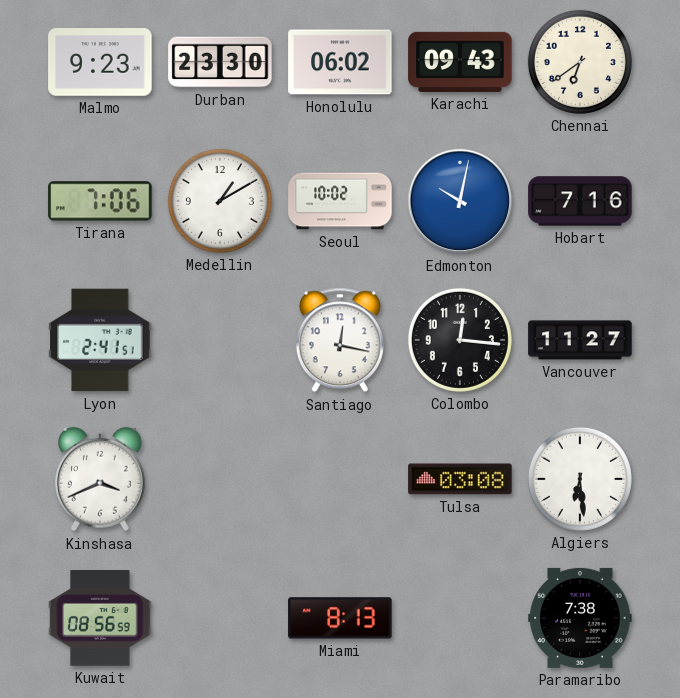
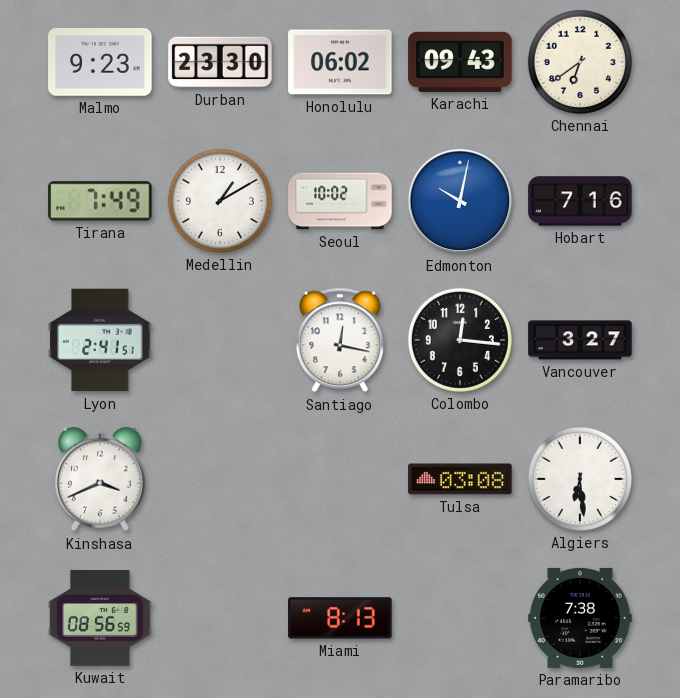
Tirana: 7:06 -> 7:49
Vancouver: 11:27 -> 3:27
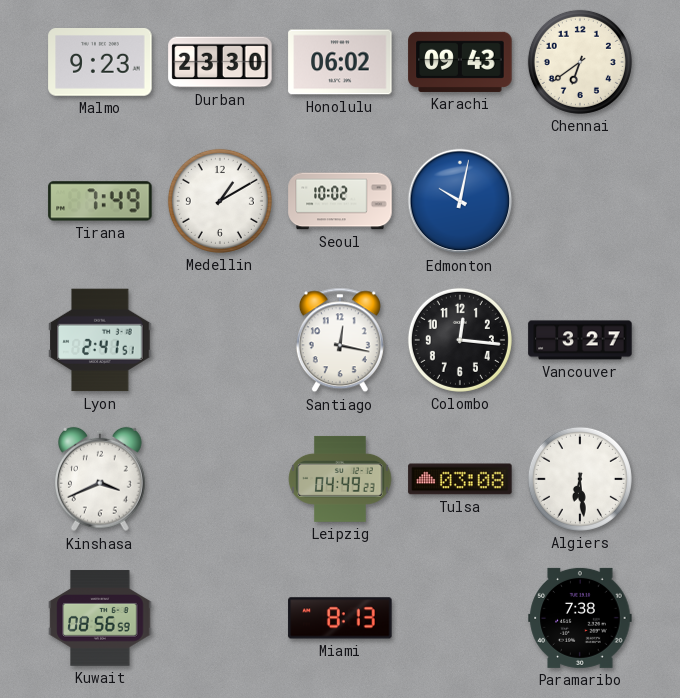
Hobart: 7:16 -> none
Leipzig: none -> 04:49
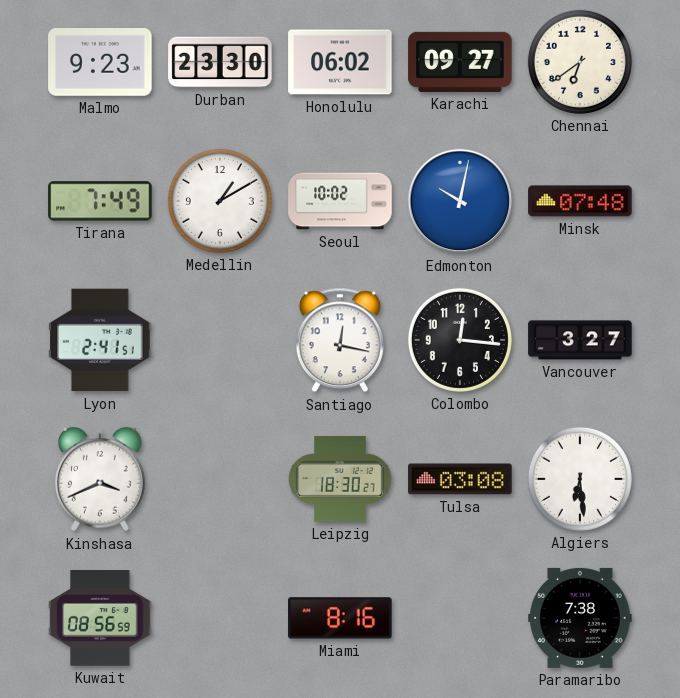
Karachi: 09:43 -> 09:27
Minsk: none -> 07:48
Leipzig: 04:49 -> 18:30
Miami: 8:13 -> 8:16
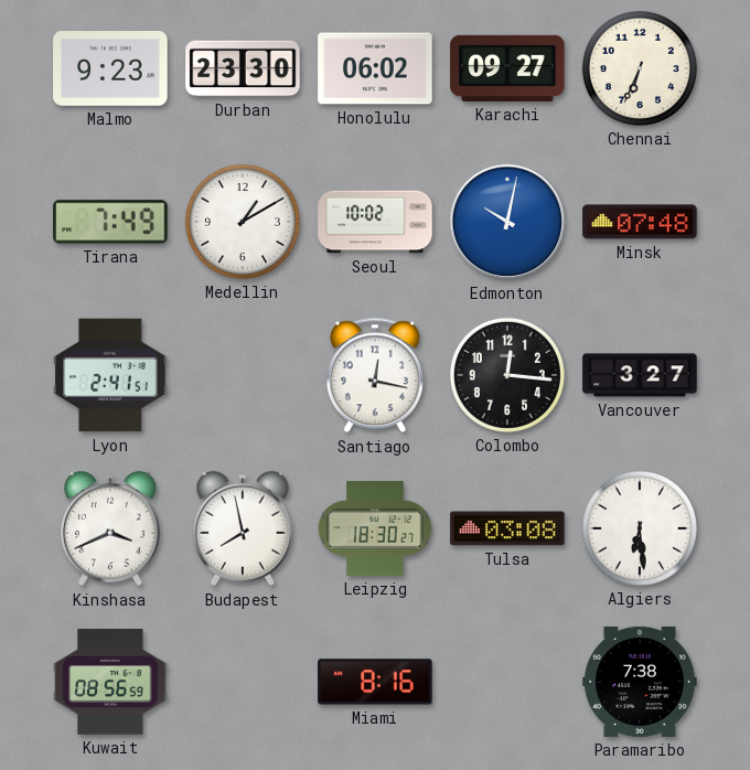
Chennai: 6:39 -> 6:34
Budapest: none -> 7:58
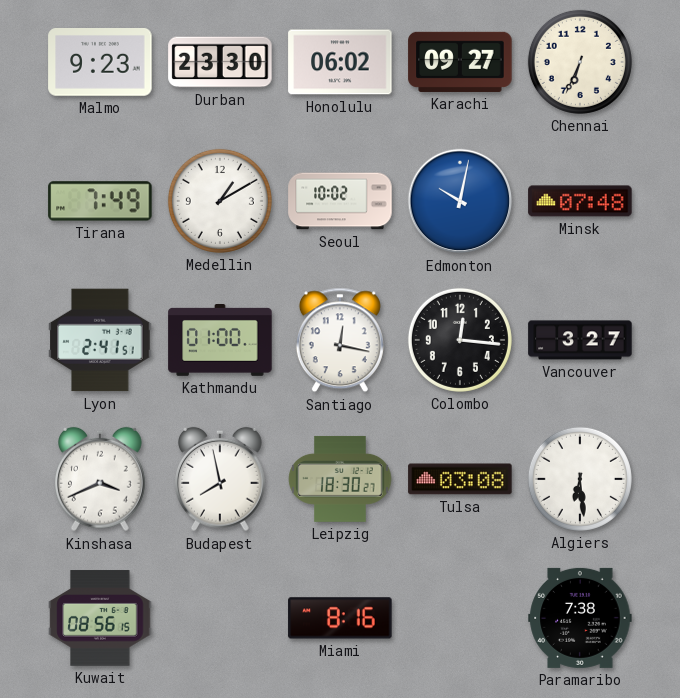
Kathmandu: none -> 01:00
Kuwait: 08:56:59 -> 08:56:15
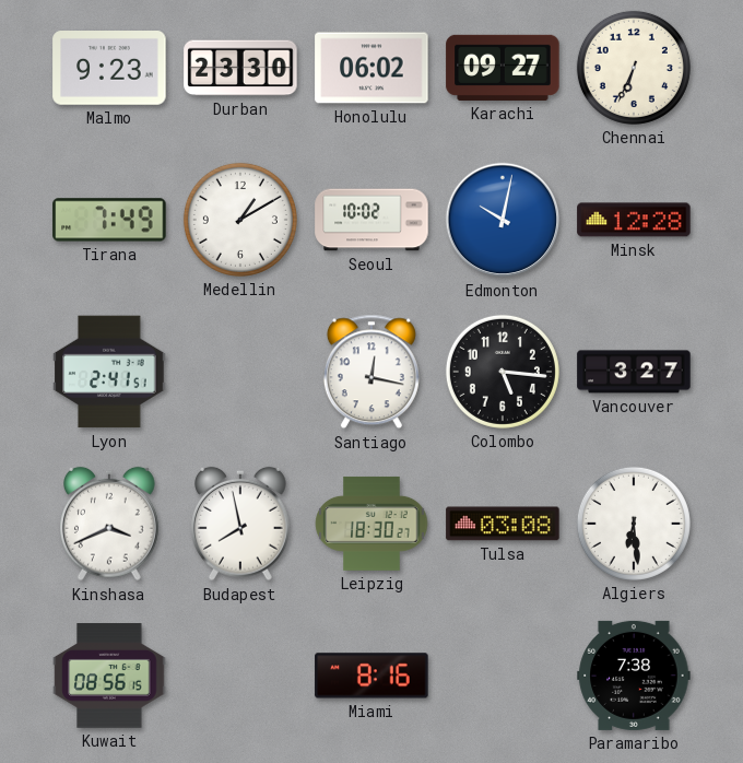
Minsk: 07:48 -> 12:28
Kathmandu: 01:00 -> none
Colombo: 12:16 -> 5:16
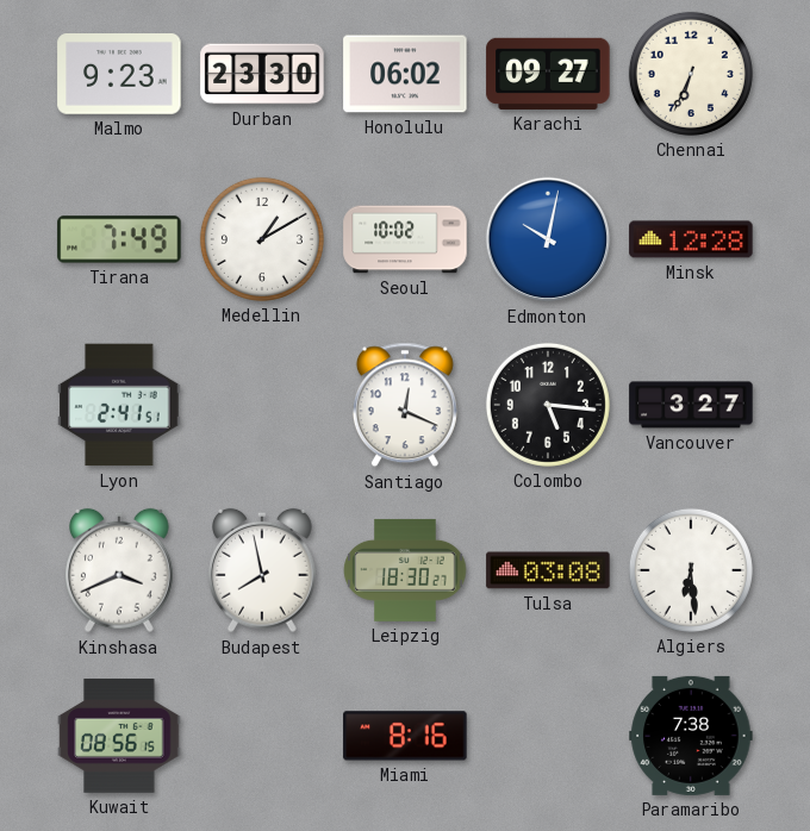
Santiago: 12:17 -> 12:19
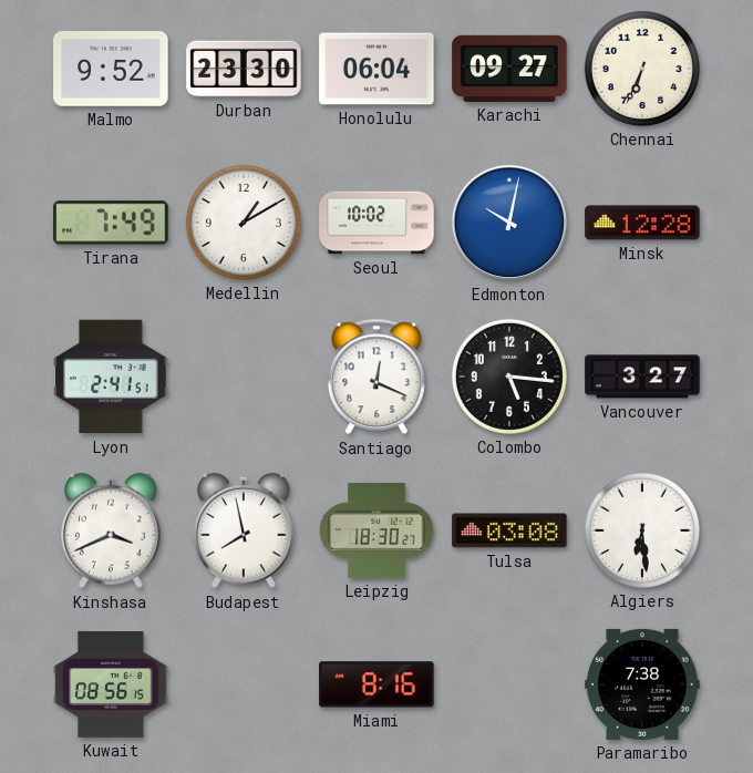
Malmo: 9:23 -> 9:52
Honolulu: 06:02 -> 06:04
